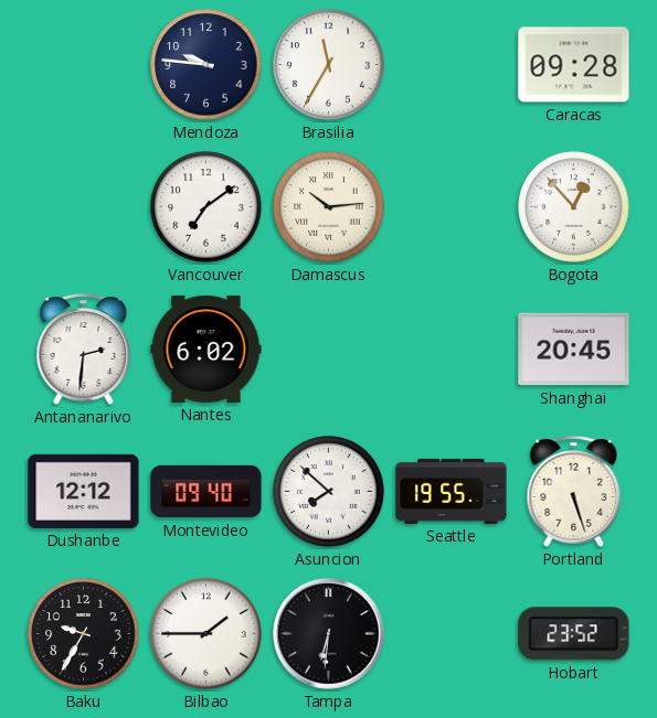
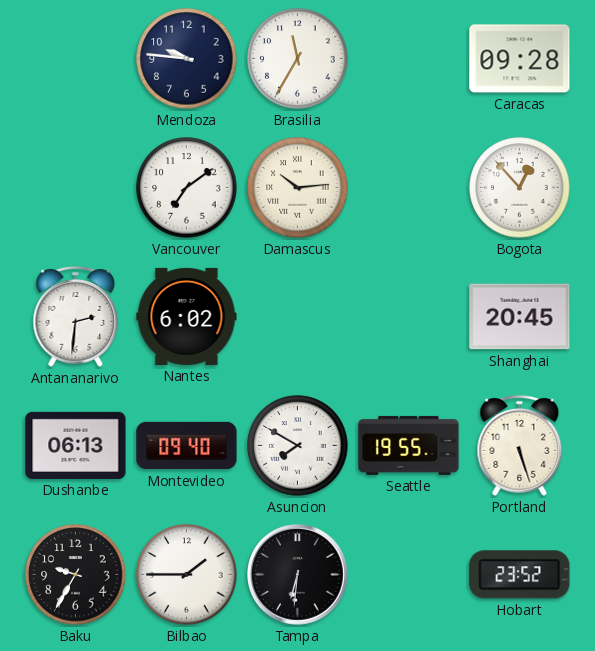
Dushanbe: 12:12 -> 06:13
Asuncion: 7:52 -> 7:50
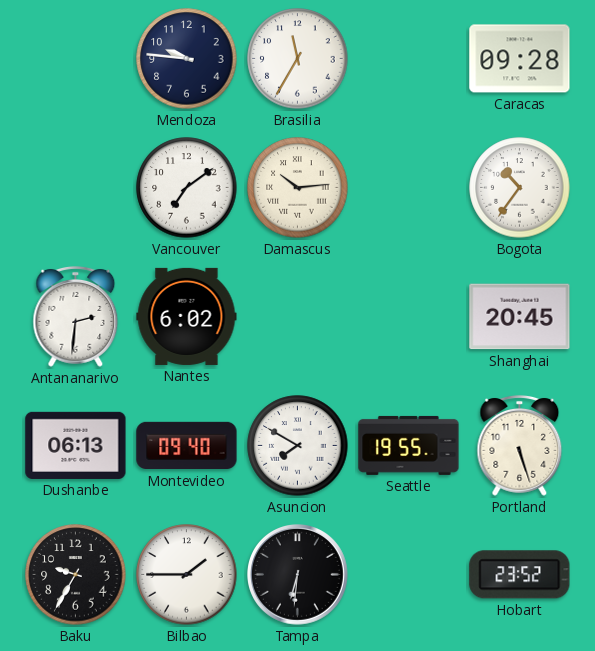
Bogota: 12:53 -> 10:36
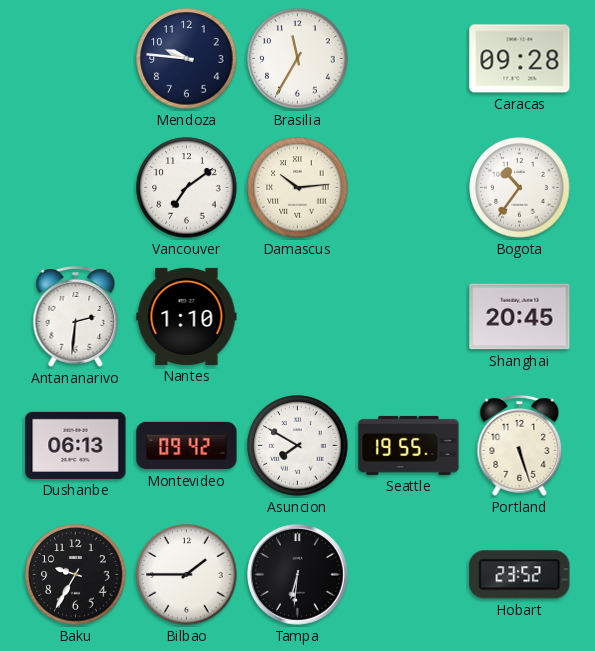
Nantes: 6:02 -> 1:10
Montevideo: 09:40 -> 09:42
